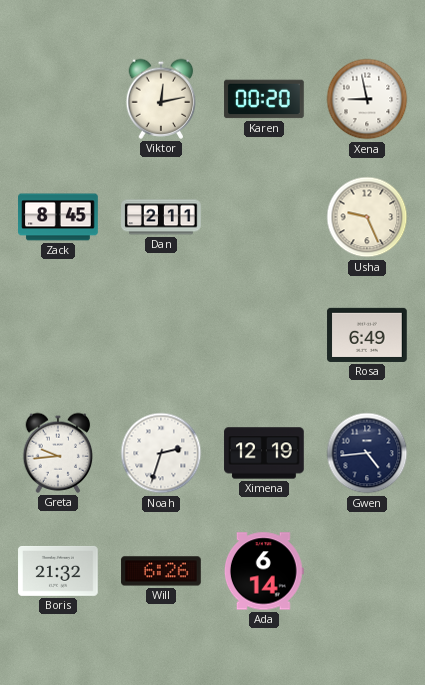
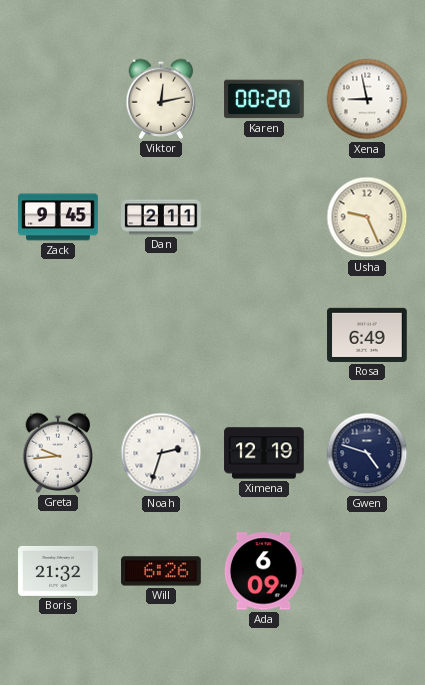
Zack: 8:45 -> 9:45
Gwen: 4:44 -> 4:48
Ada: 6:14 -> 6:09
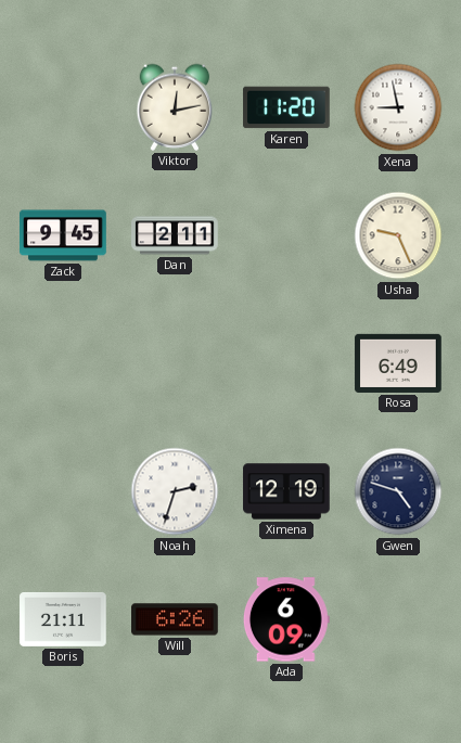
Karen: 00:20 -> 11:20
Greta: 9:44 -> none
Boris: 21:32 -> 21:11
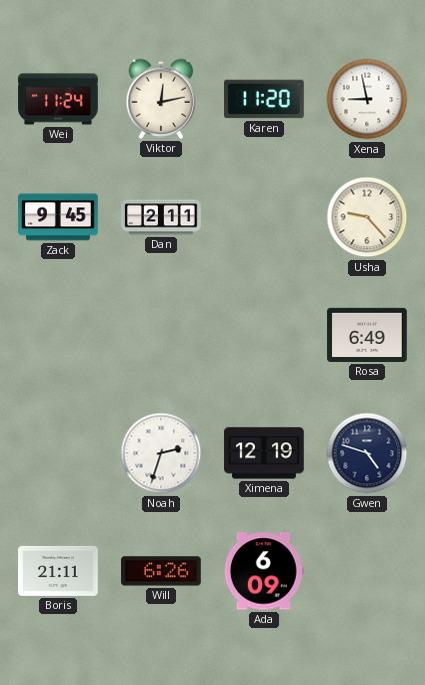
Wei: none -> 11:24
Usha: 9:26 -> 9:23
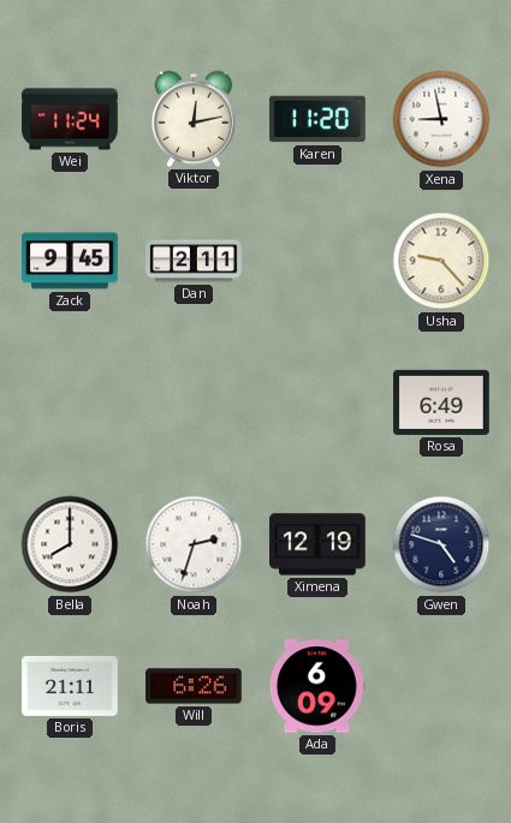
Bella: none -> 8:00
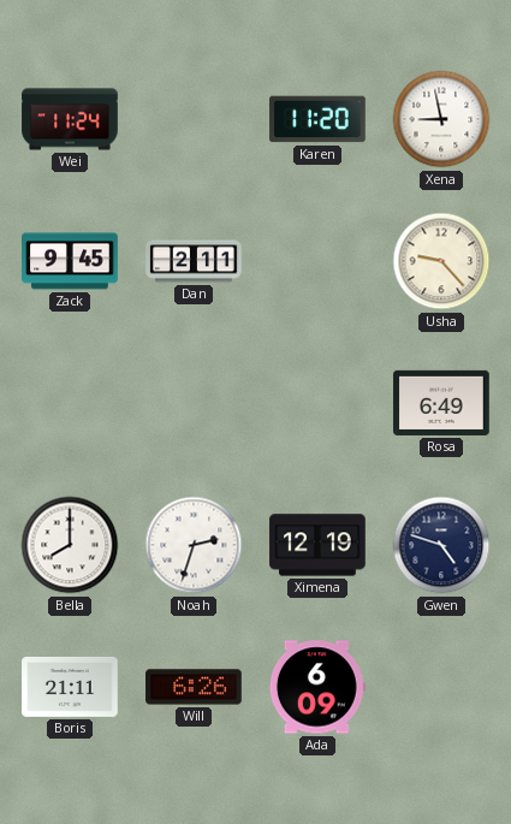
Viktor: 12:13 -> none
